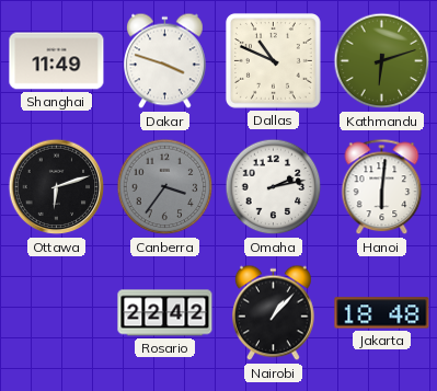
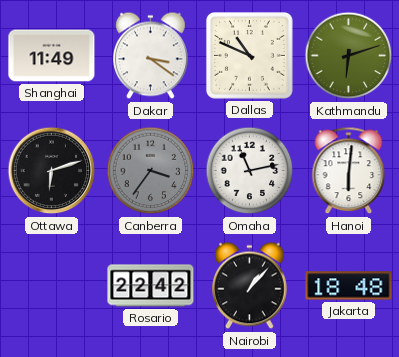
Dakar: 3:48 -> 3:21
Omaha: 2:13 -> 11:13
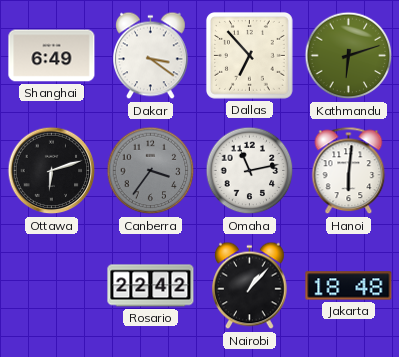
Shanghai: 11:49 -> 6:49
Dallas: 10:49 -> 6:53
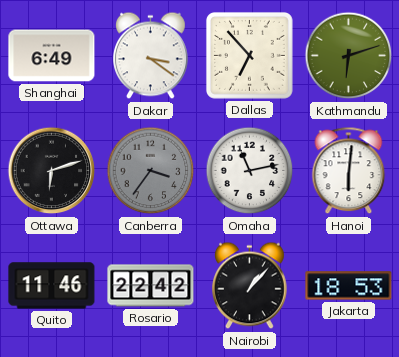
Quito: none -> 11:46
Jakarta: 18:48 -> 18:53
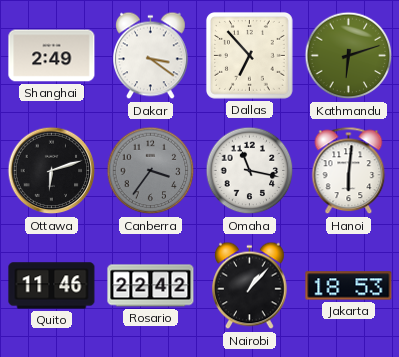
Shanghai: 6:49 -> 2:49
Omaha: 11:13 -> 11:17
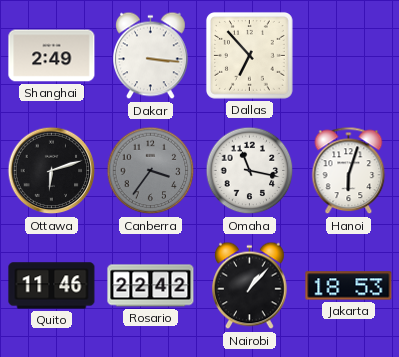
Dakar: 3:21 -> 3:16
Kathmandu: 6:12 -> none
Hanoi: 6:01 -> 6:03
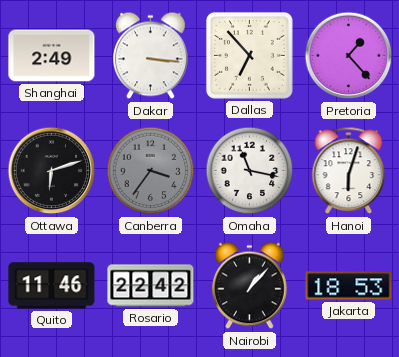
Pretoria: none -> 1:23
